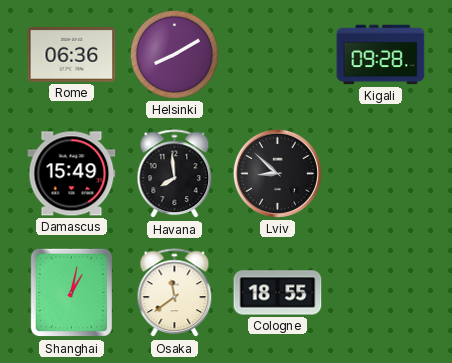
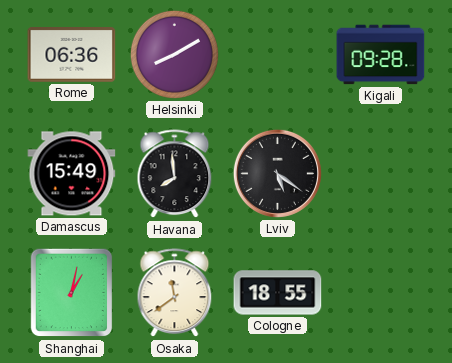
Lviv: 8:52 -> 5:21
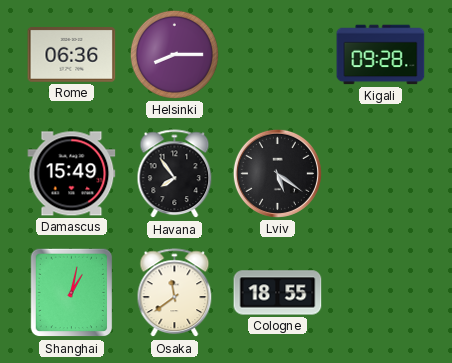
Helsinki: 8:10 -> 8:15
Havana: 7:59 -> 7:54
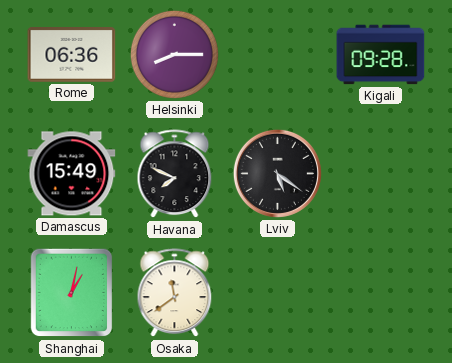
Havana: 7:54 -> 7:49
Cologne: 18:55 -> none
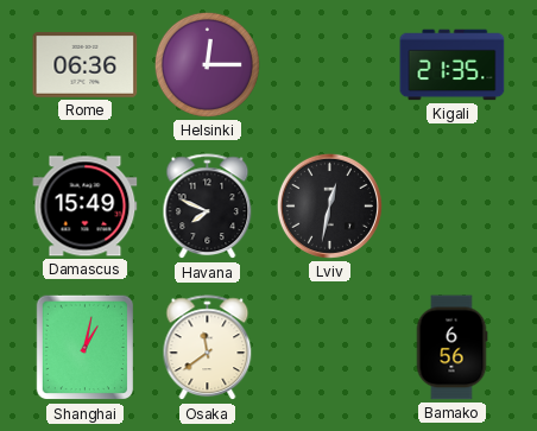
Helsinki: 8:15 -> 12:15
Kigali: 09:28 -> 21:35
Lviv: 5:21 -> 12:32
Bamako: none -> 6:56
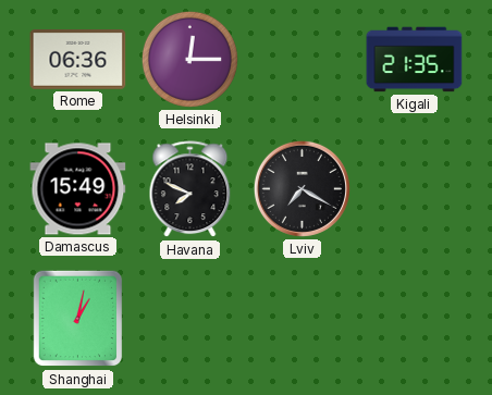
Lviv: 12:32 -> 7:20
Osaka: 11:39 -> none
Bamako: 6:56 -> none
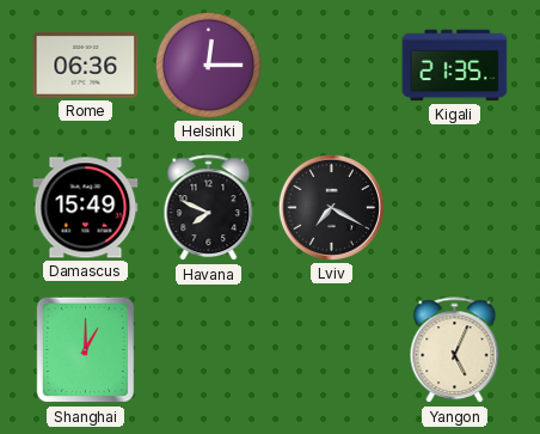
Shanghai: 1:02 -> 1:00
Yangon: none -> 5:04
